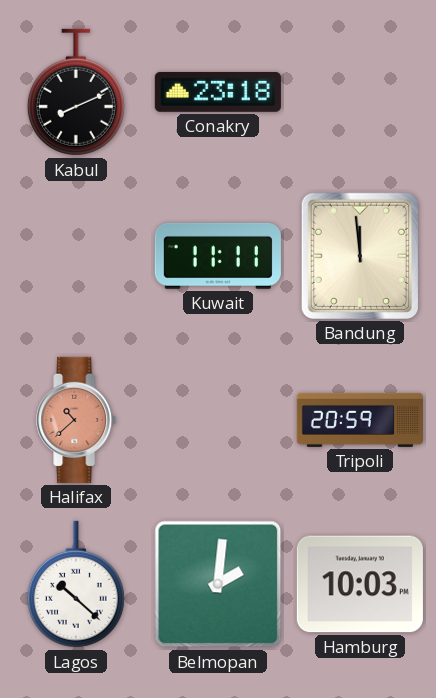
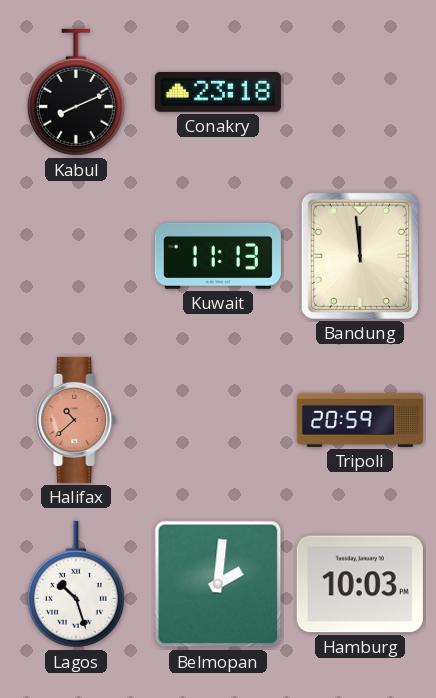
Kuwait: 11:11 -> 11:13
Lagos: 10:22 -> 10:27
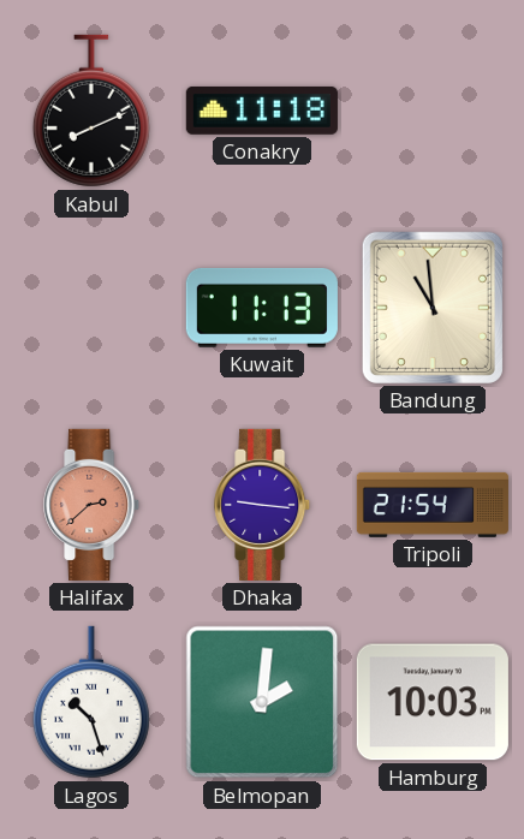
Conakry: 23:18 -> 11:18
Bandung: 11:59 -> 10:59
Halifax: 10:38 -> 2:38
Dhaka: none -> 9:16
Tripoli: 20:59 -> 21:54
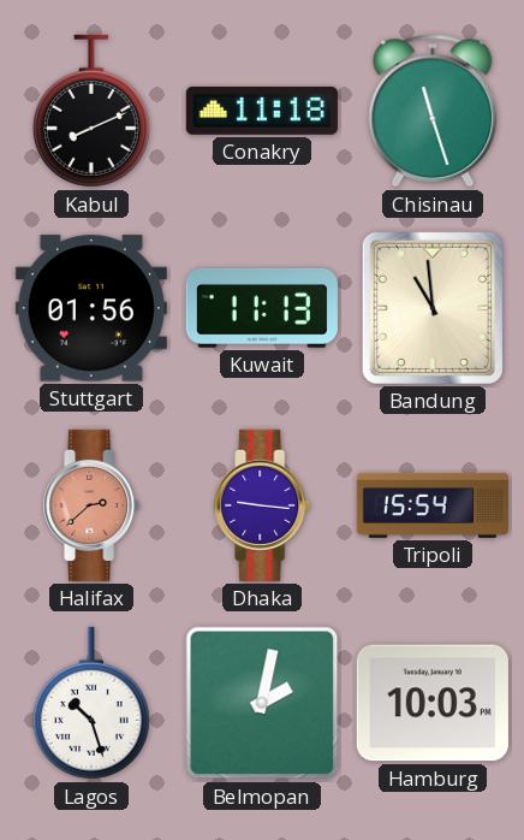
Chisinau: none -> 11:27
Stuttgart: none -> 01:56
Tripoli: 21:54 -> 15:54
Belmopan: 2:01 -> 2:02
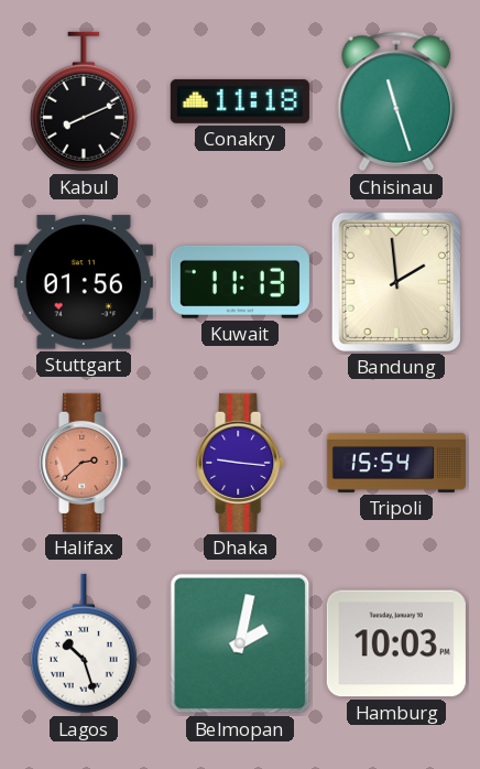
Bandung: 10:59 -> 1:59
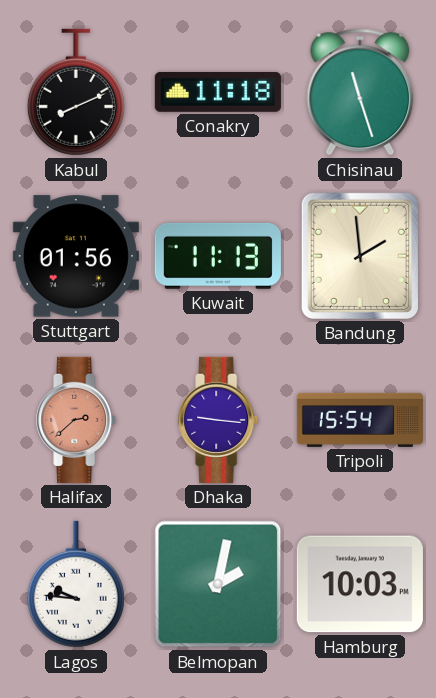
Lagos: 10:27 -> 9:46
